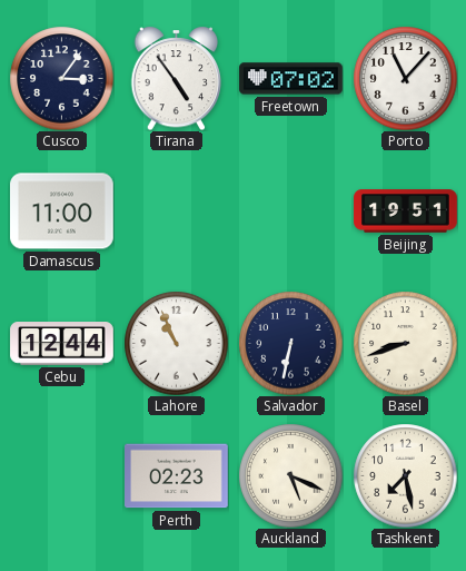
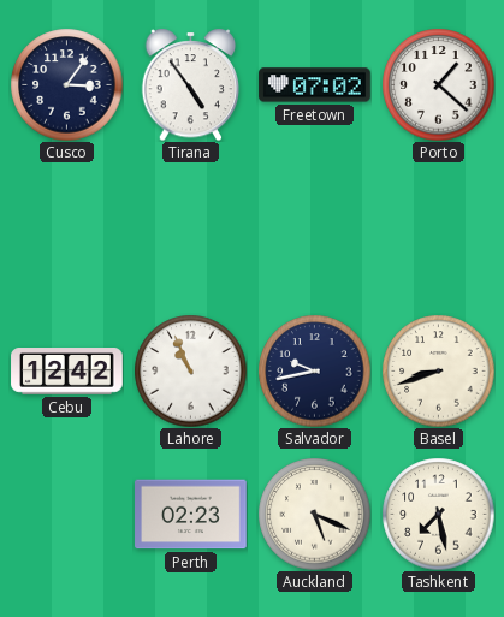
Porto: 11:07 -> 1:22
Damascus: 11:00 -> none
Beijing: 19:51 -> none
Cebu: 12:44 -> 12:42
Salvador: 6:32 -> 9:43
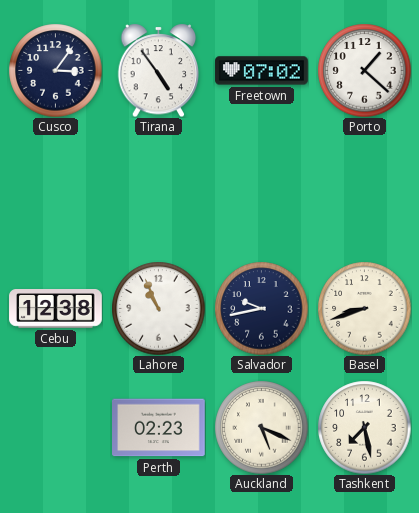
Cebu: 12:42 -> 12:38
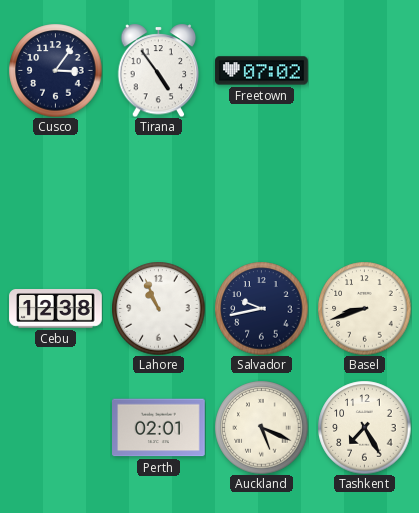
Porto: 1:22 -> none
Perth: 02:23 -> 02:01
Tashkent: 7:28 -> 7:25
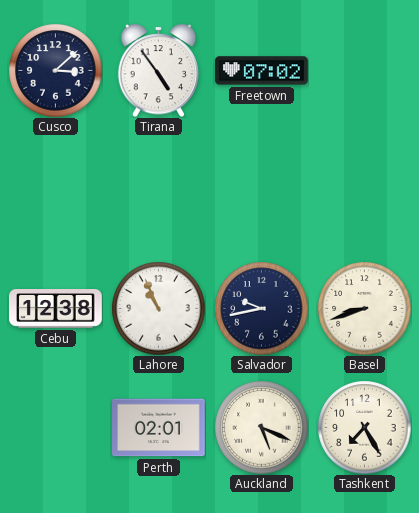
Cusco: 3:06 -> 3:08
